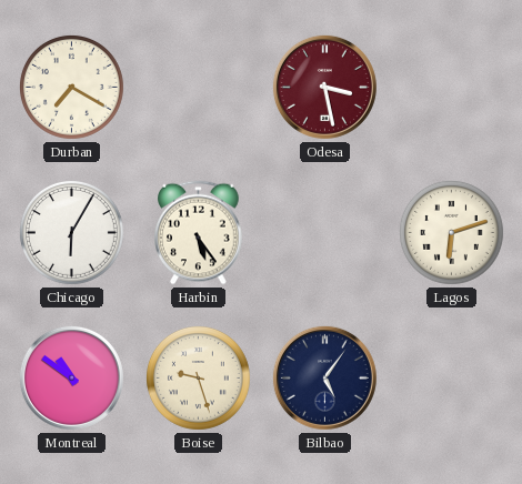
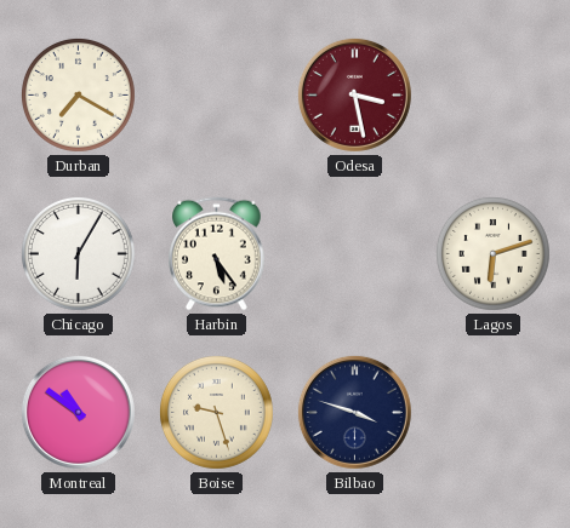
Bilbao: 5:06 -> 3:48
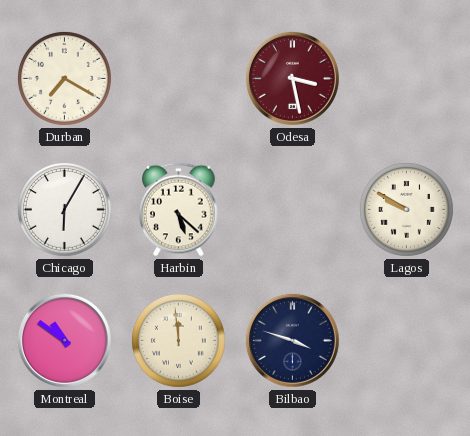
Harbin: 5:24 -> 5:22
Lagos: 6:12 -> 9:50
Boise: 9:27 -> 11:59
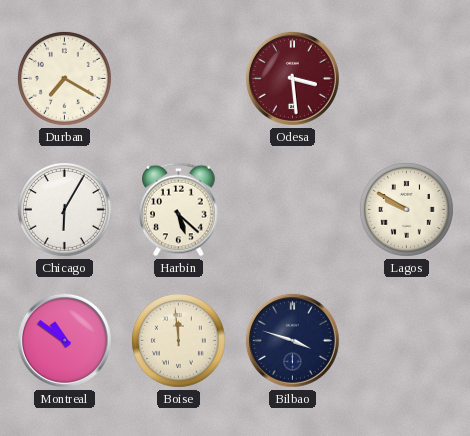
Odesa: 3:28 -> 3:29
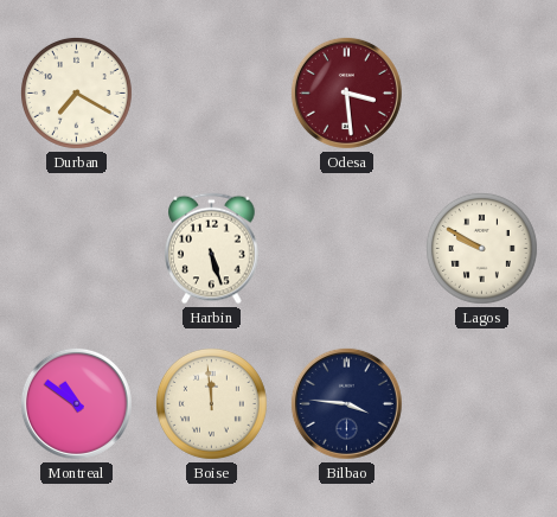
Chicago: 6:05 -> none
Harbin: 5:22 -> 5:27
Bilbao: 3:48 -> 3:46
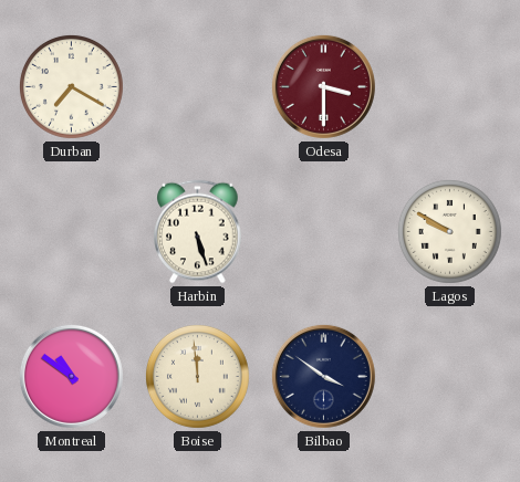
Odesa: 3:29 -> 3:30
Bilbao: 3:46 -> 3:51
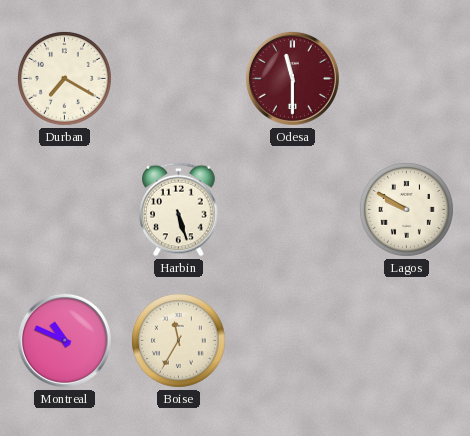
Odesa: 3:30 -> 11:30
Montreal: 10:51 -> 10:49
Boise: 11:59 -> 11:35
Bilbao: 3:51 -> none
